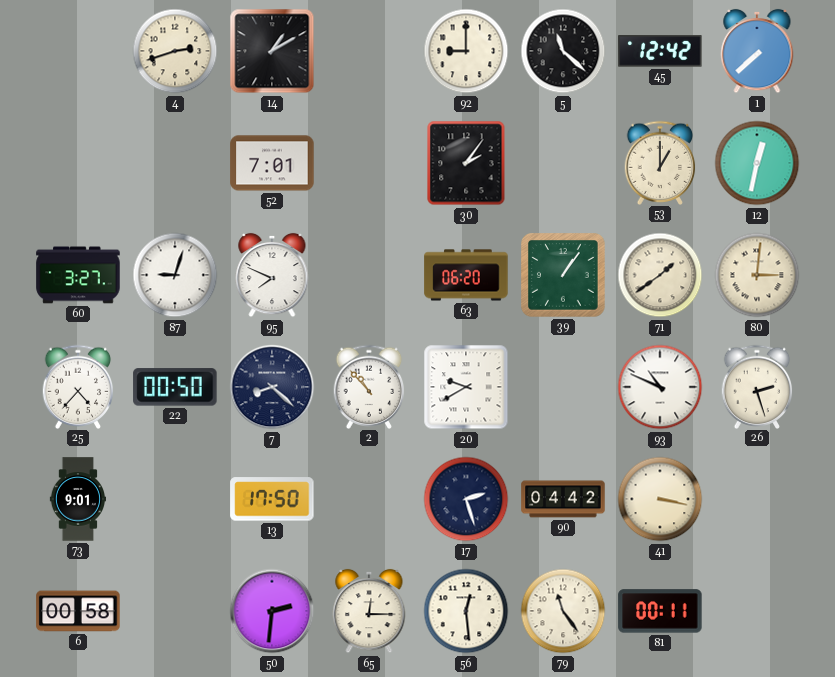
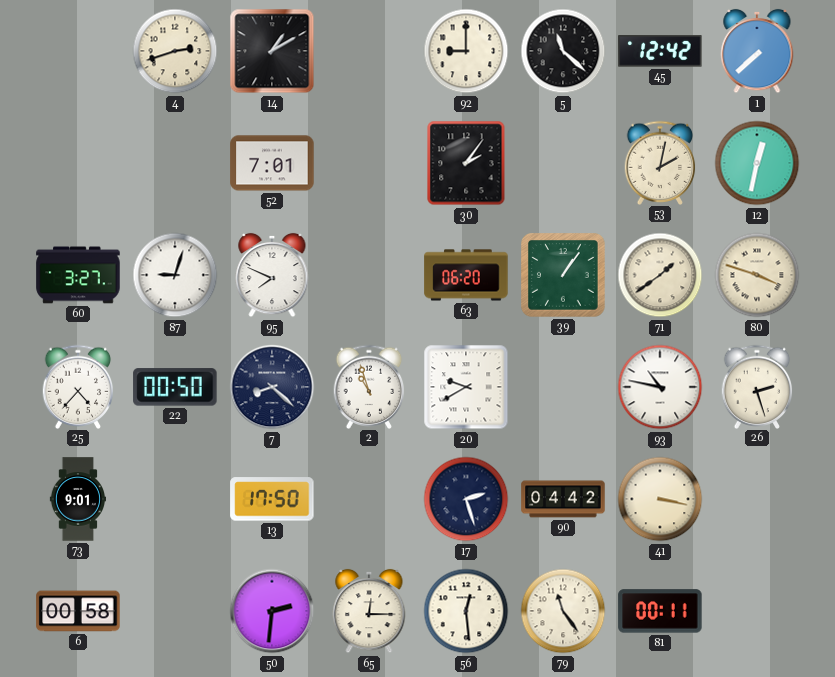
53: 1:00 -> 2:02
80: 3:01 -> 3:48
2: 10:53 -> 10:57
93: 10:49 -> 10:47
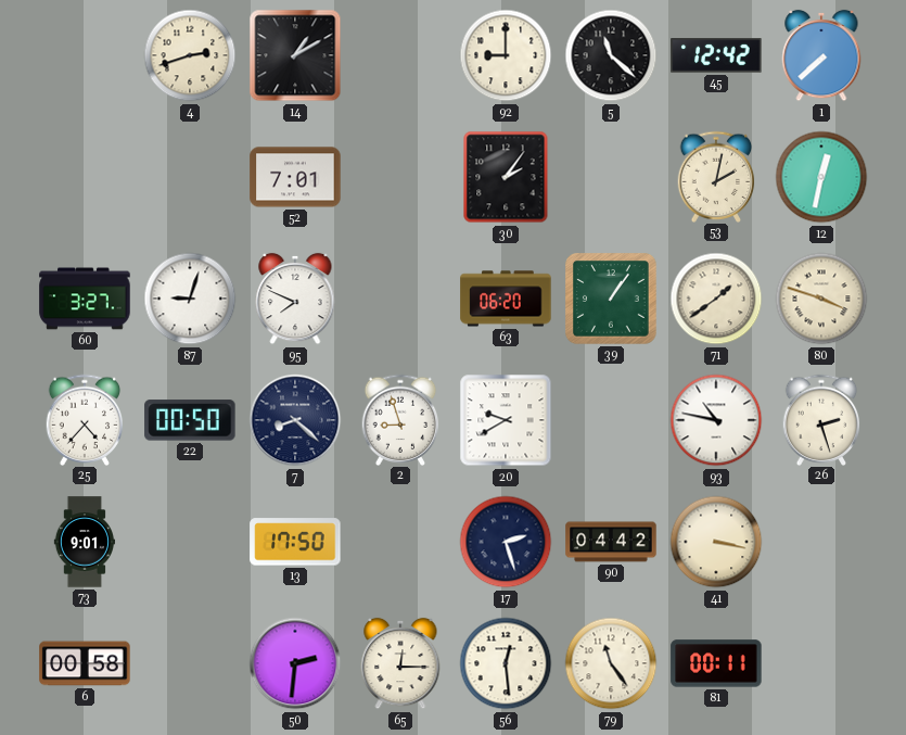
2: 10:57 -> 8:57
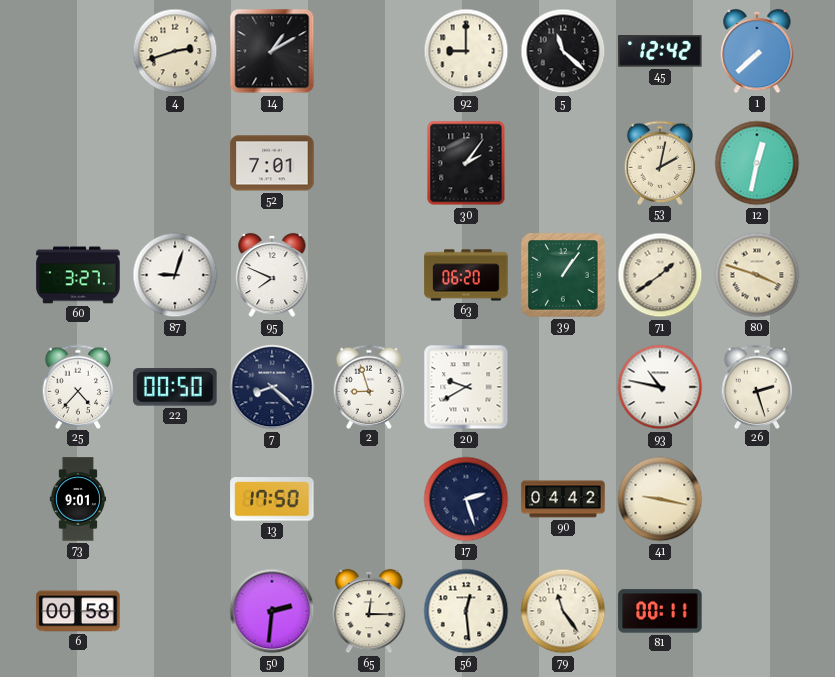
41: 3:17 -> 9:17
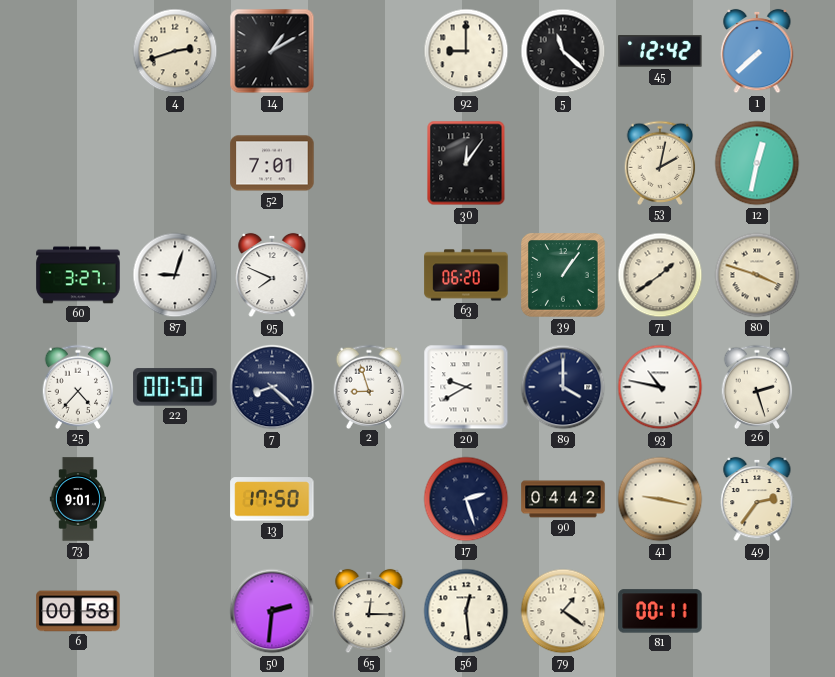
30: 2:06 -> 12:06
89: none -> 4:00
49: none -> 2:36
79: 11:24 -> 1:21
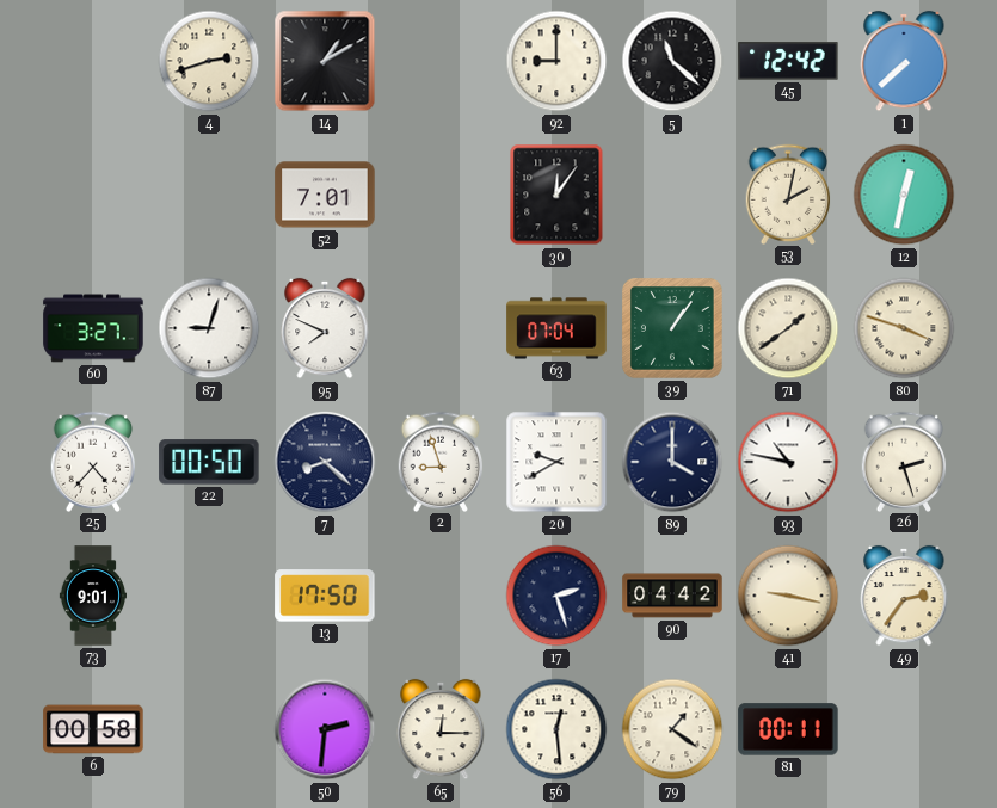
63: 06:20 -> 07:04
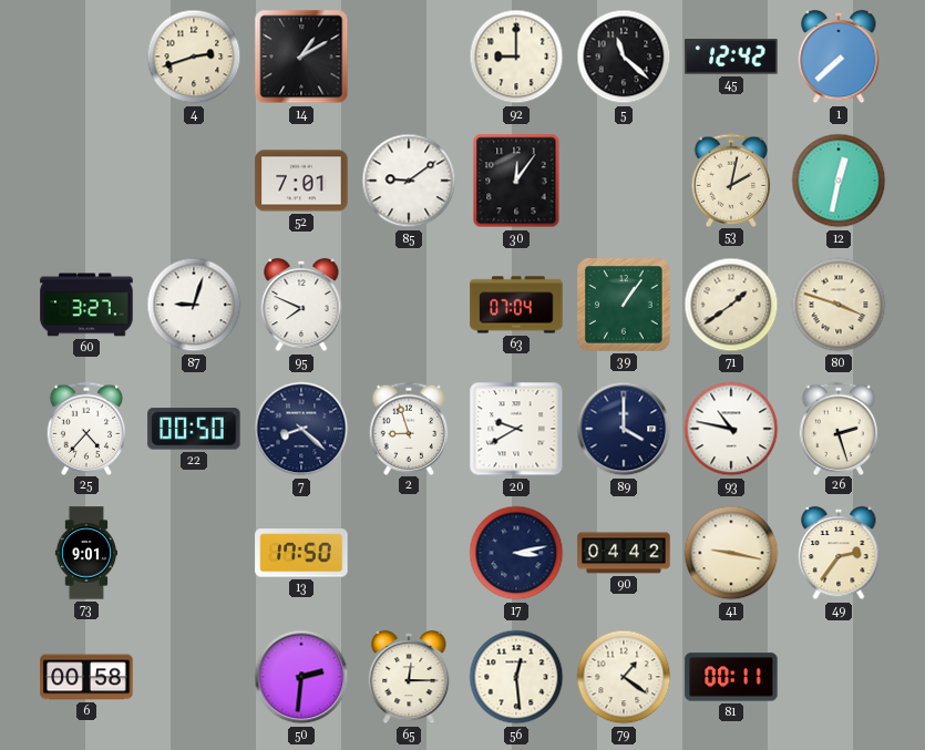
85: none -> 9:09
17: 2:27 -> 3:13
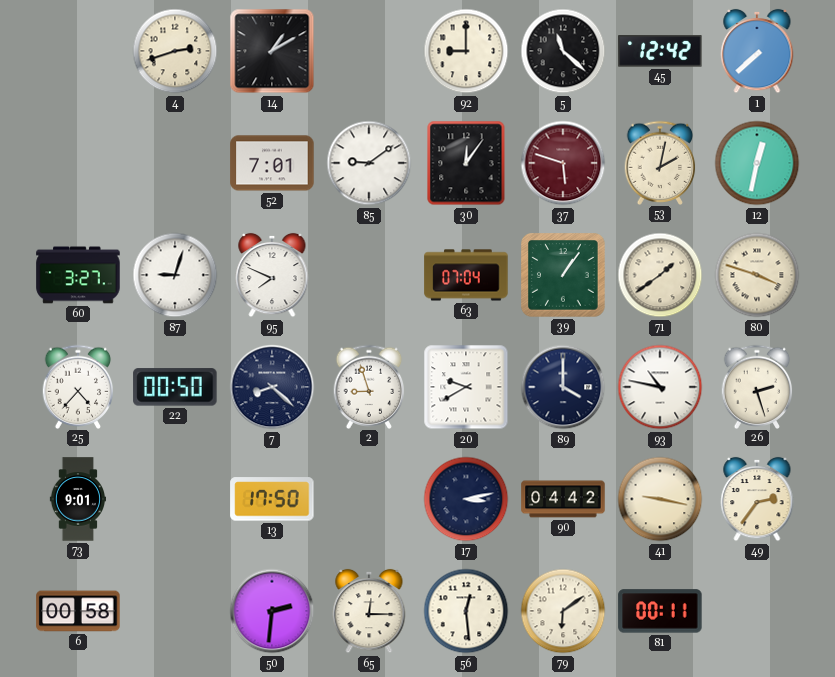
37: none -> 5:48
79: 1:21 -> 6:09
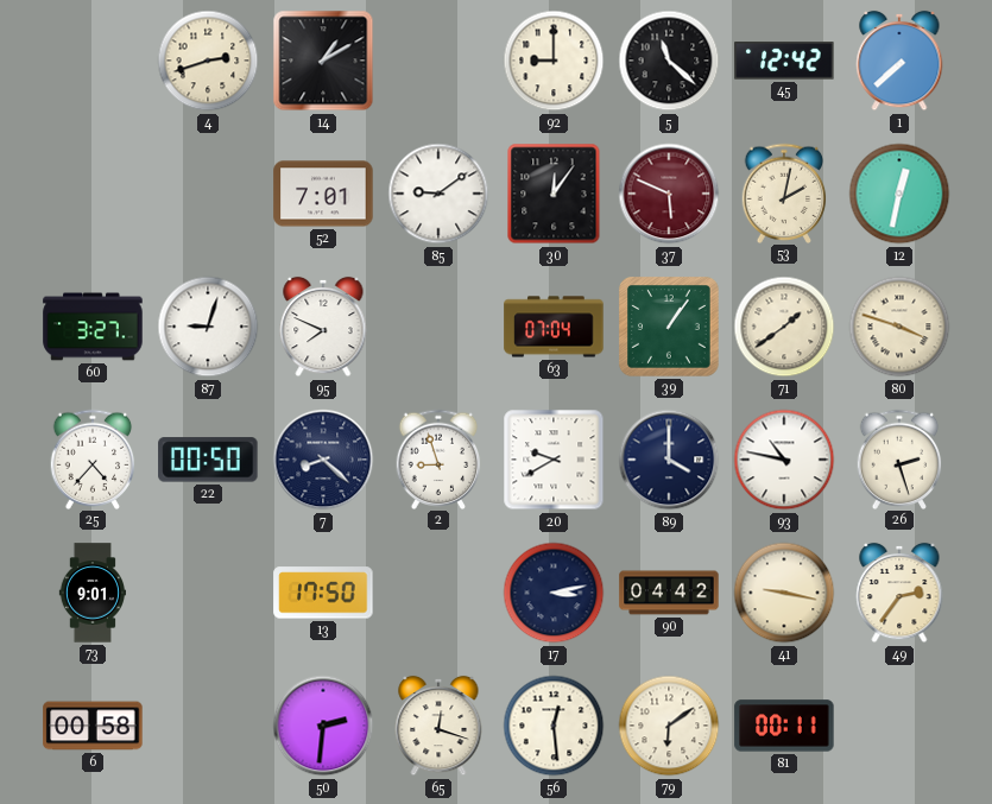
37: 5:48 -> 5:49
65: 12:15 -> 12:18
